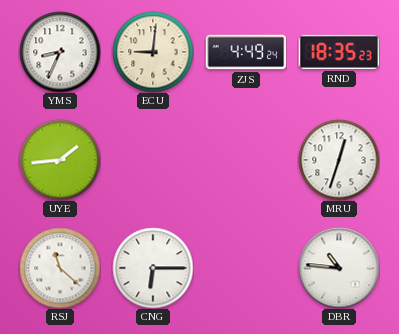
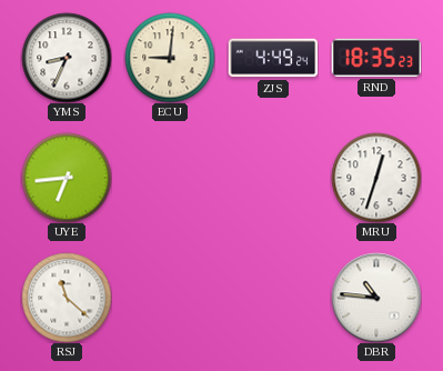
UYE: 1:44 -> 6:44
CNG: 6:15 -> none
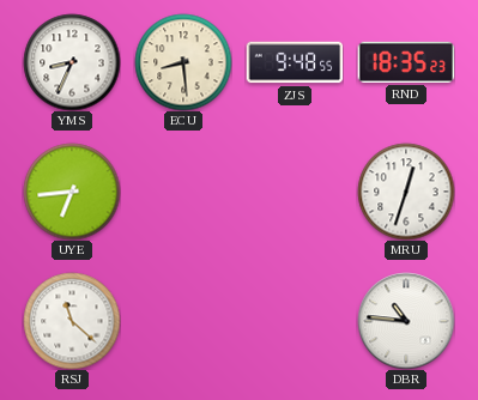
ECU: 9:01 -> 8:29
ZJS: 4:49 -> 9:48
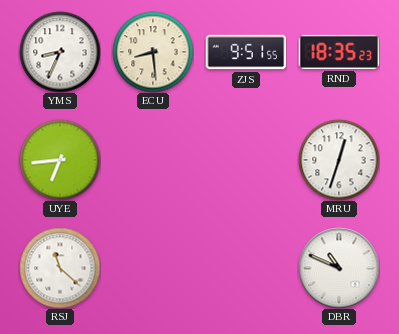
ZJS: 9:48 -> 9:51
DBR: 10:46 -> 10:49
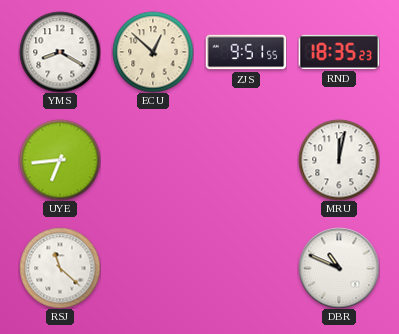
YMS: 8:34 -> 8:20
ECU: 8:29 -> 12:52
MRU: 12:33 -> 12:02
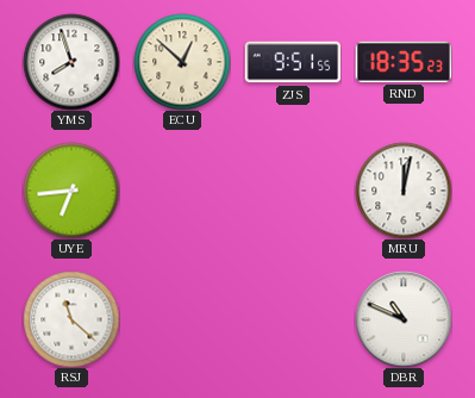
YMS: 8:20 -> 7:57
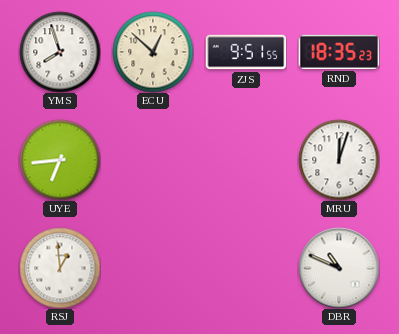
MRU: 12:02 -> 12:03
RSJ: 11:22 -> 12:59
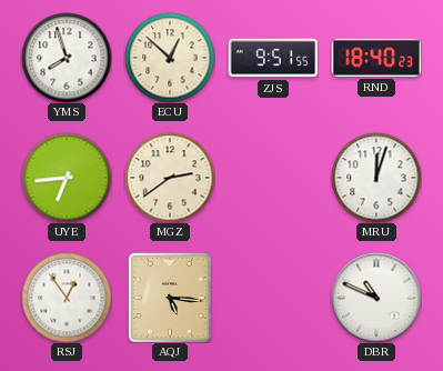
RND: 18:35 -> 18:40
MGZ: none -> 2:39
RSJ: 12:59 -> 12:54
AQJ: none -> 5:16
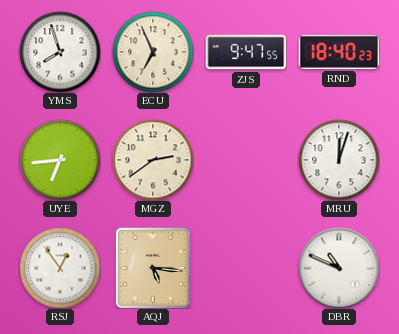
ECU: 12:52 -> 6:56
ZJS: 9:51 -> 9:47
